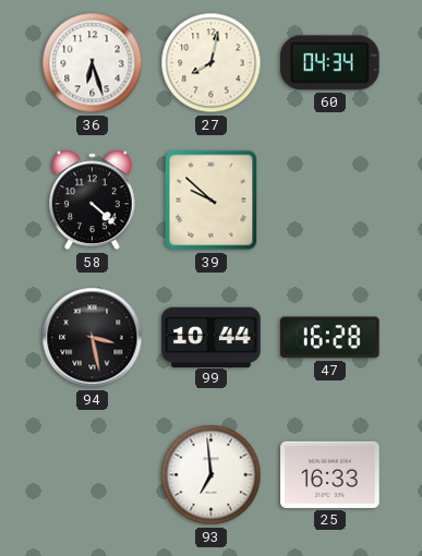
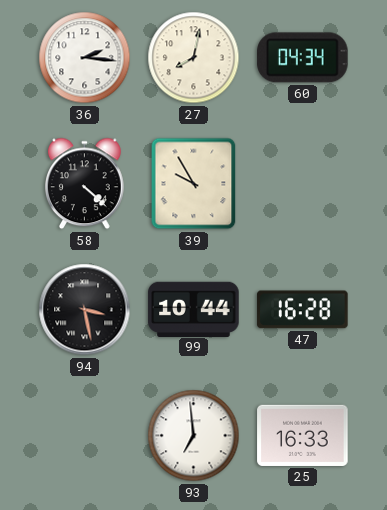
36: 6:27 -> 2:16
39: 9:52 -> 9:55
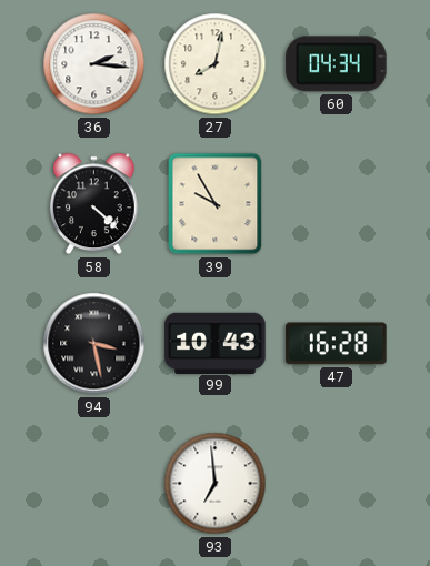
99: 10:44 -> 10:43
25: 16:33 -> none
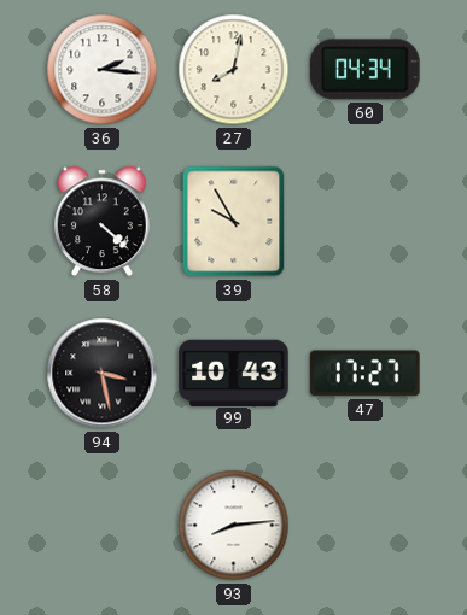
47: 16:28 -> 17:27
93: 6:59 -> 8:14
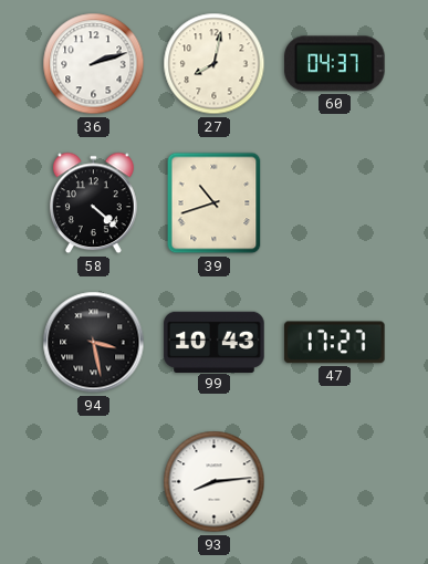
36: 2:16 -> 2:12
60: 04:34 -> 04:37
39: 9:55 -> 10:42
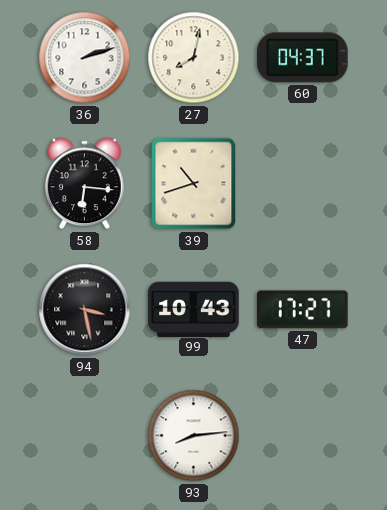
58: 4:22 -> 6:16
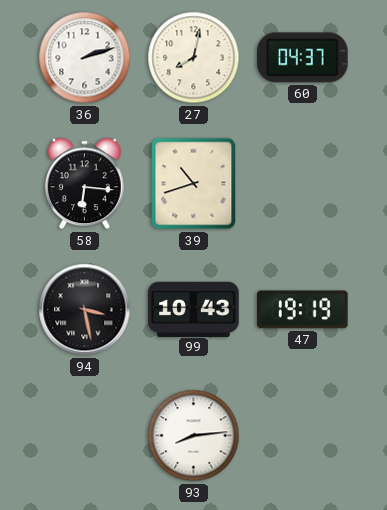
47: 17:27 -> 19:19
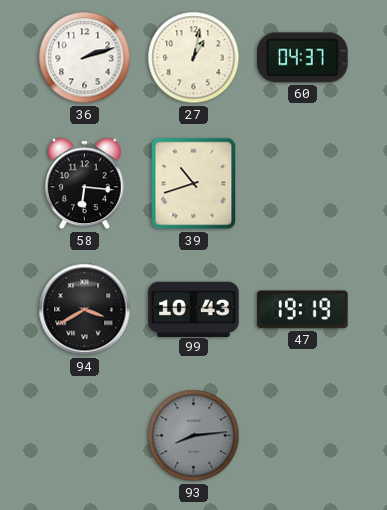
27: 8:02 -> 1:02
94: 3:28 -> 3:40
93 dial: white -> grey
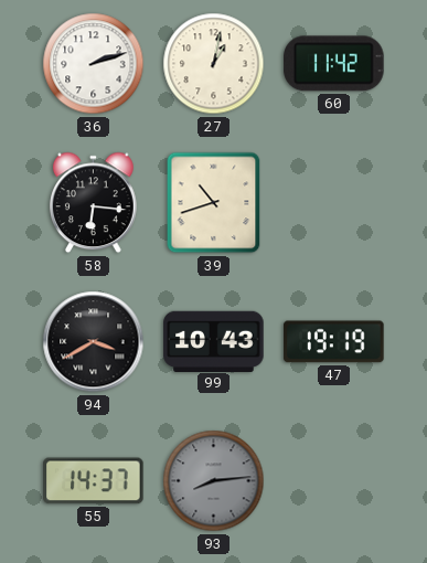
60: 04:37 -> 11:42
55: none -> 14:37
